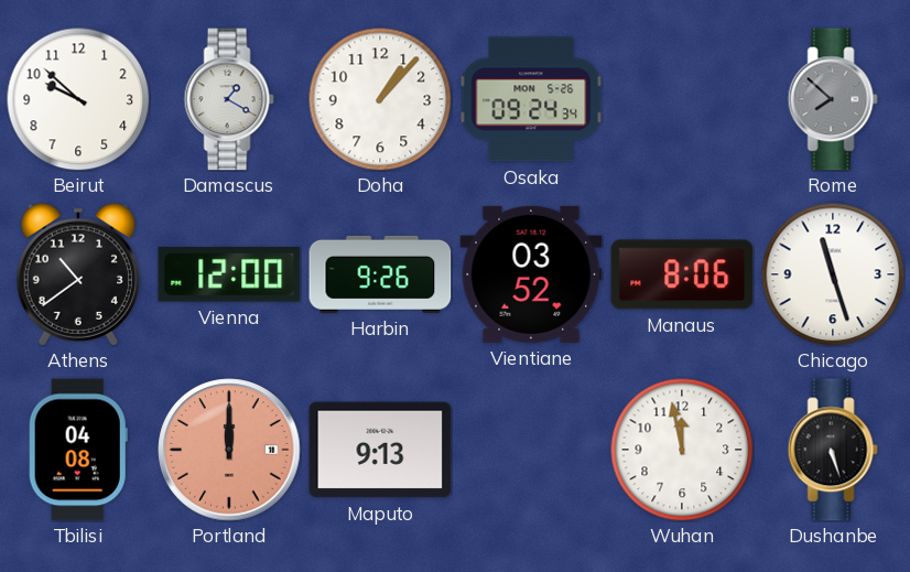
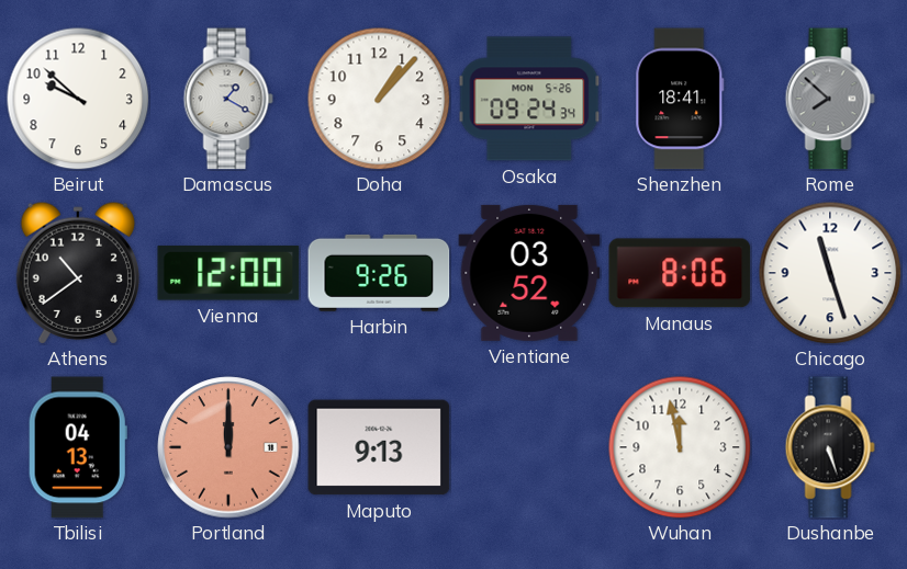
Shenzhen: none -> 18:41
Tbilisi: 04:08 -> 04:13
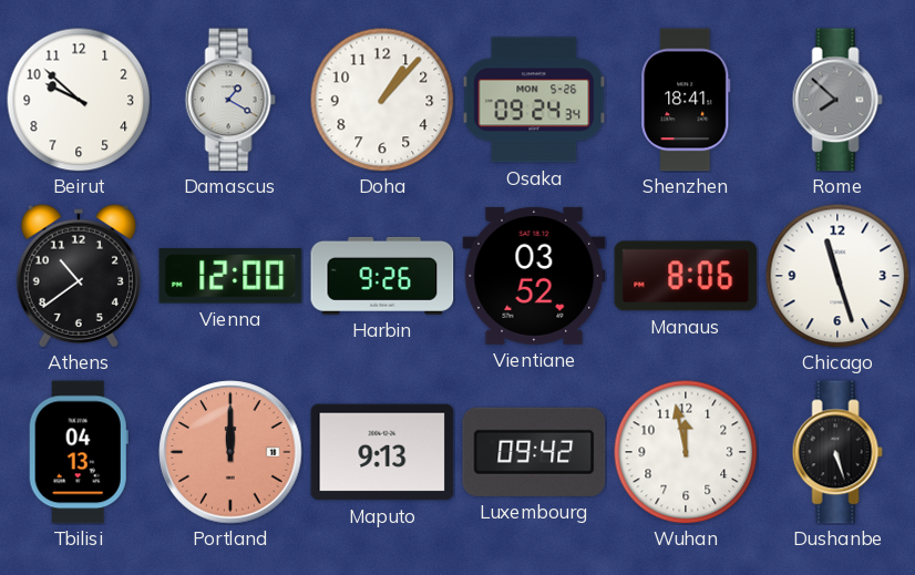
Luxembourg: none -> 09:42
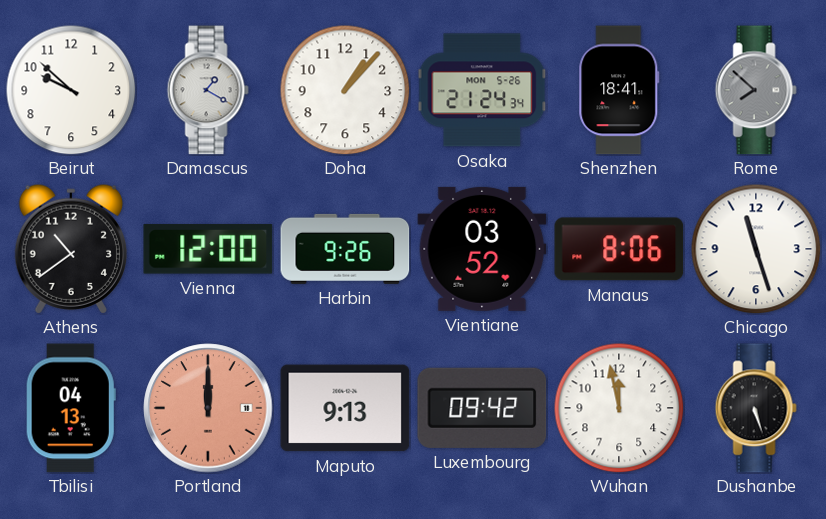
Osaka: 09:24 -> 21:24
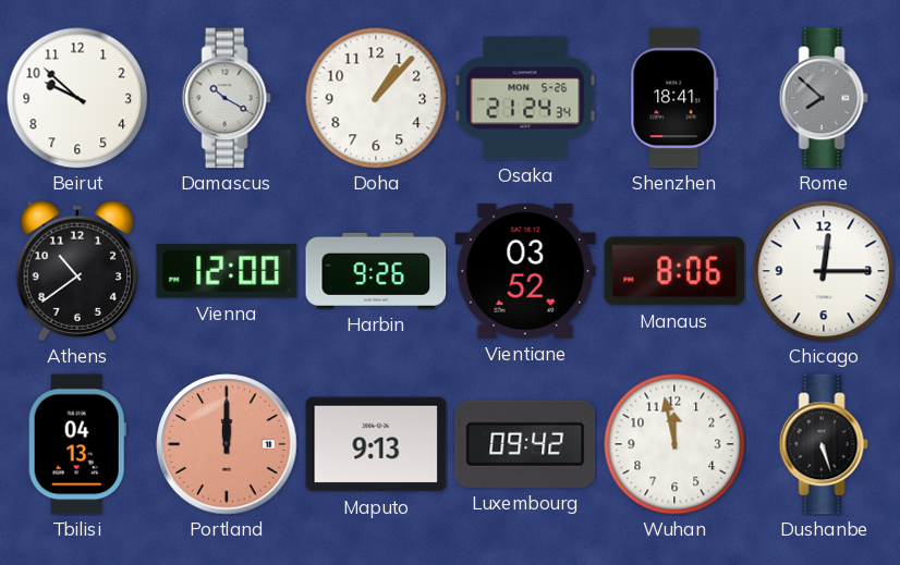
Damascus: 1:20 -> 10:20
Chicago: 11:27 -> 12:15
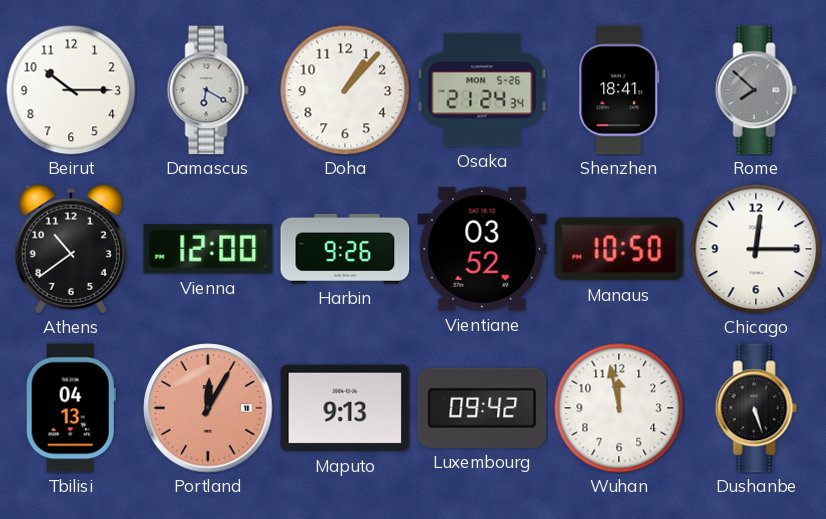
Beirut: 9:52 -> 10:15
Damascus: 10:20 -> 6:20
Manaus: 8:06 -> 10:50
Portland: 12:00 -> 12:05
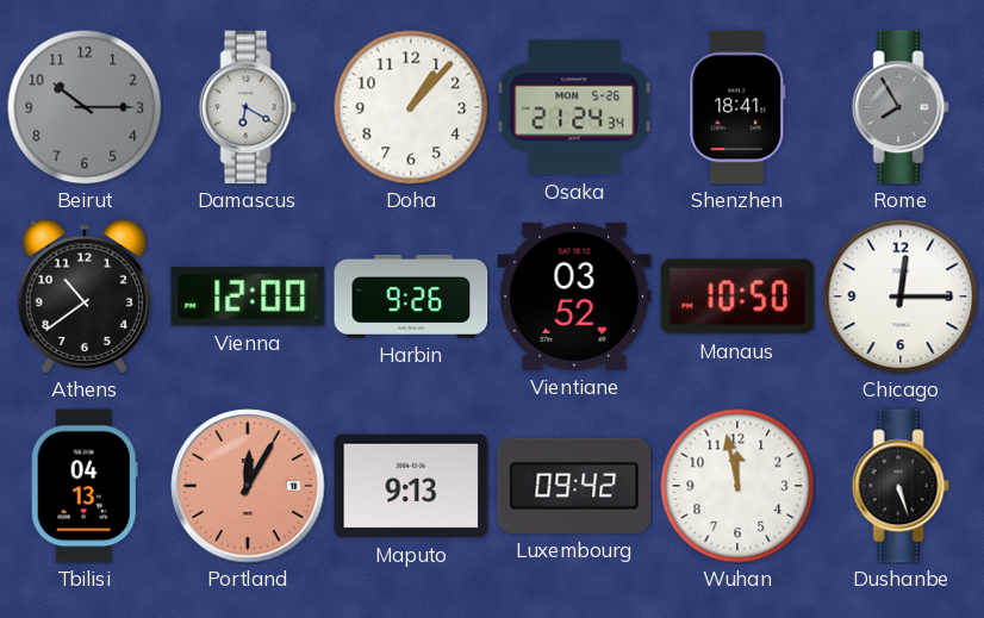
Beirut dial: white -> grey
Rome: 7:52 -> 7:55
